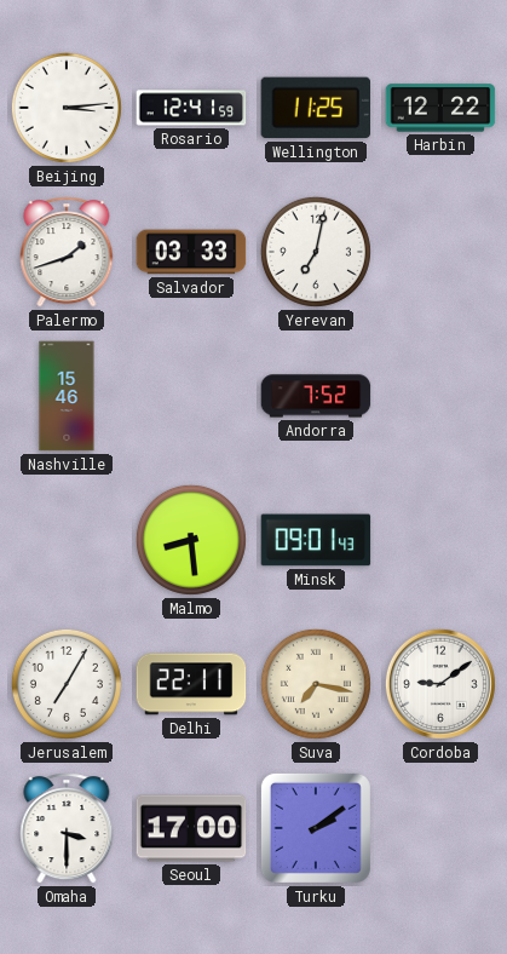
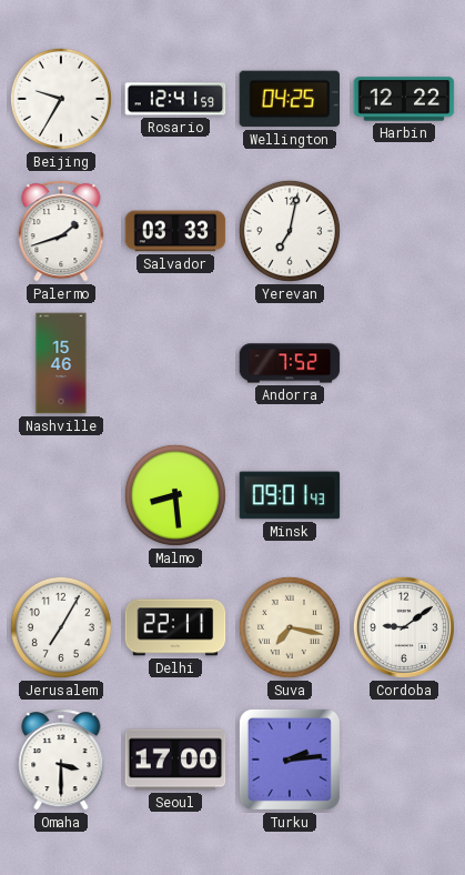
Beijing: 3:14 -> 9:35
Wellington: 11:25 -> 04:25
Turku: 2:09 -> 2:14
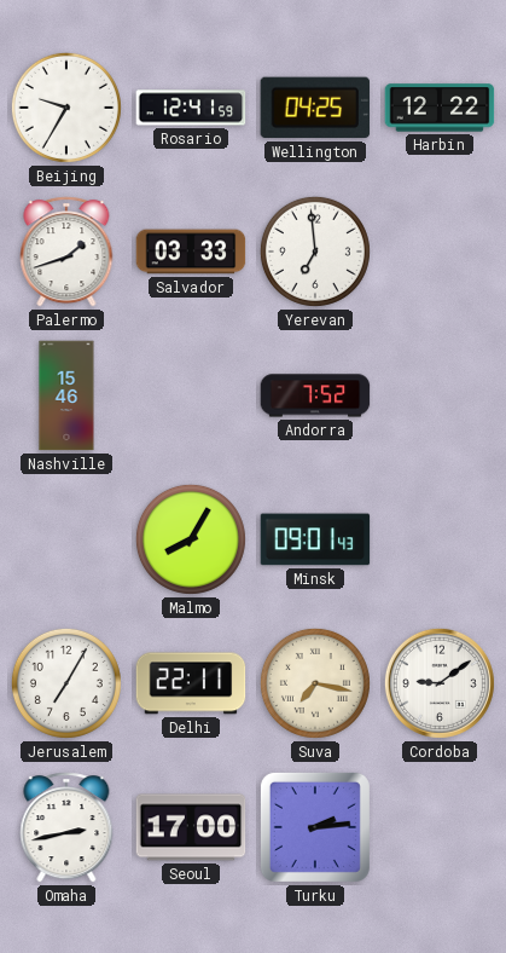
Yerevan: 7:02 -> 6:59
Malmo: 8:29 -> 8:05
Omaha: 3:30 -> 2:43
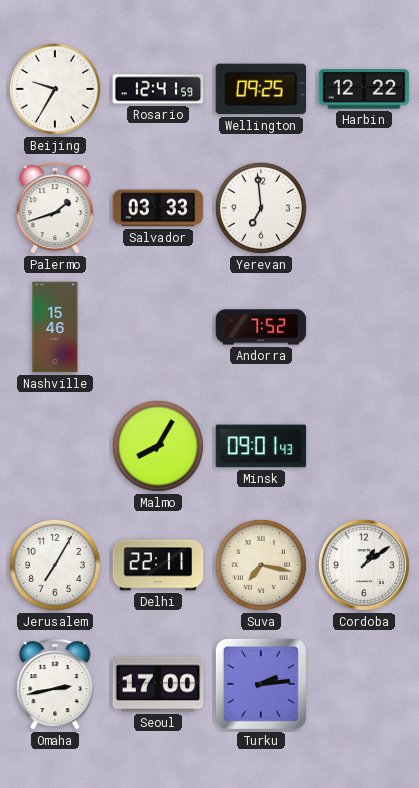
Wellington: 04:25 -> 09:25
Cordoba: 9:09 -> 1:09
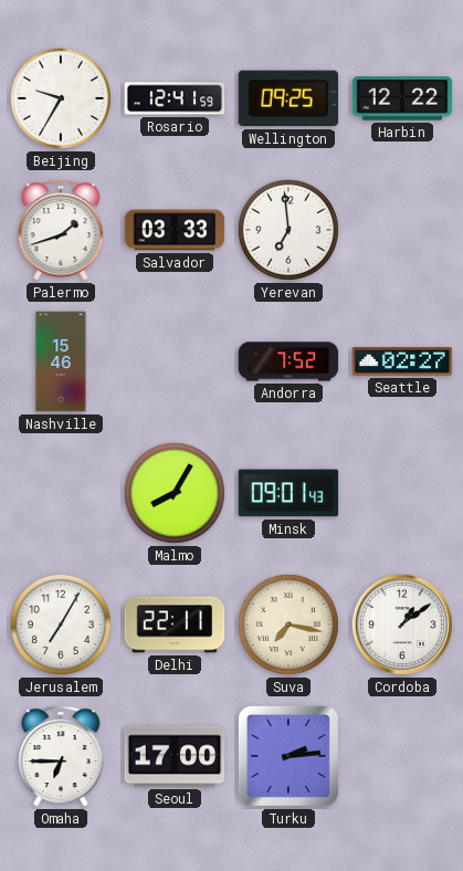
Seattle: none -> 02:27
Omaha: 2:43 -> 6:45
